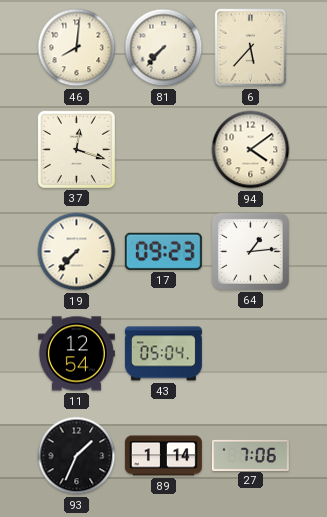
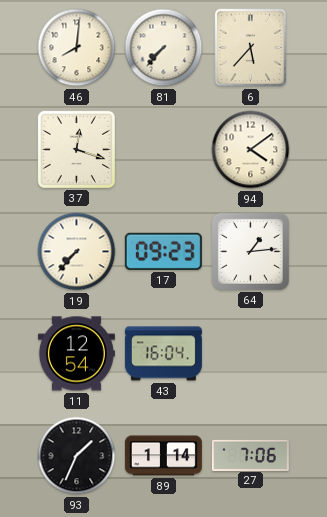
43: 05:04 -> 16:04
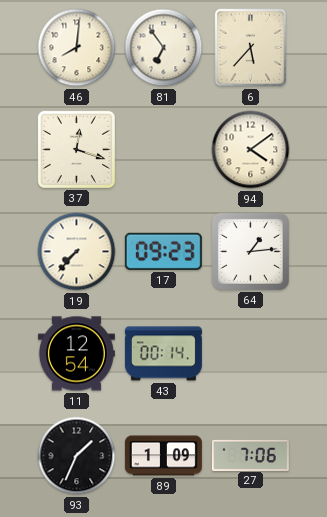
81: 7:37 -> 6:54
43: 16:04 -> 00:14
89: 1:14 -> 1:09
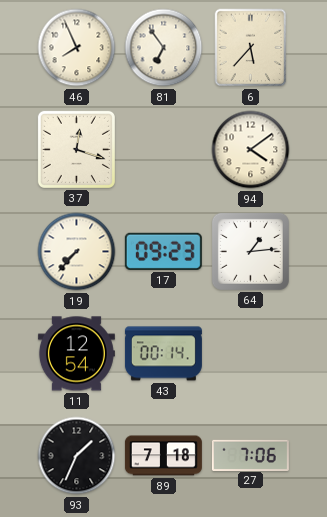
46: 8:01 -> 7:56
89: 1:09 -> 7:18
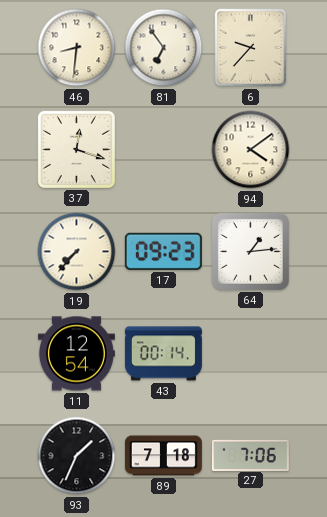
46: 7:56 -> 8:31
6: 5:37 -> 9:37
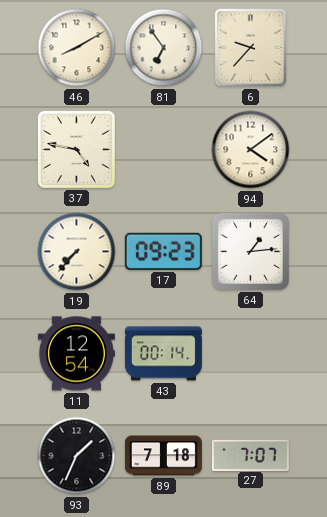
46: 8:31 -> 8:10
37: 12:18 -> 4:47
27: 7:06 -> 7:07
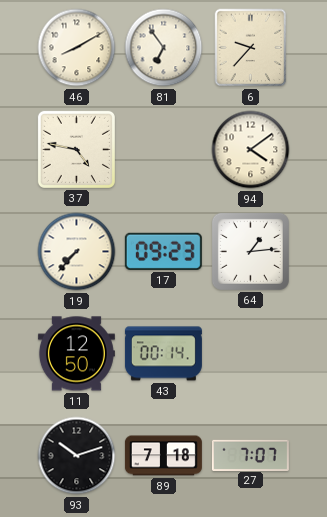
11: 12:54 -> 12:50
93: 1:34 -> 10:12
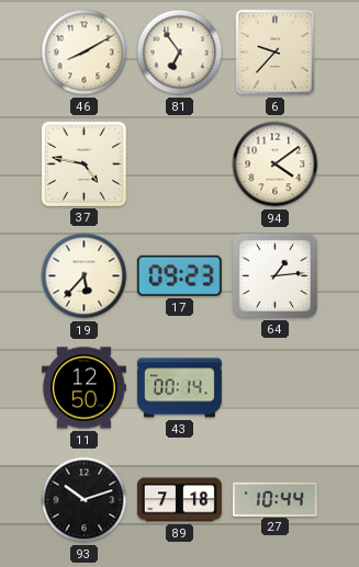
19: 7:37 -> 5:37
27: 7:07 -> 10:44
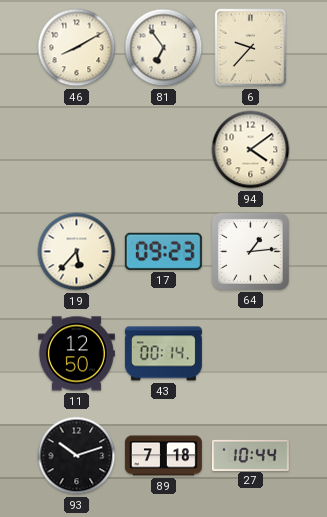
37: 4:47 -> none
